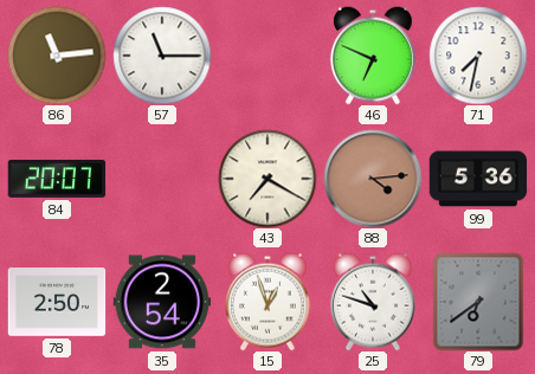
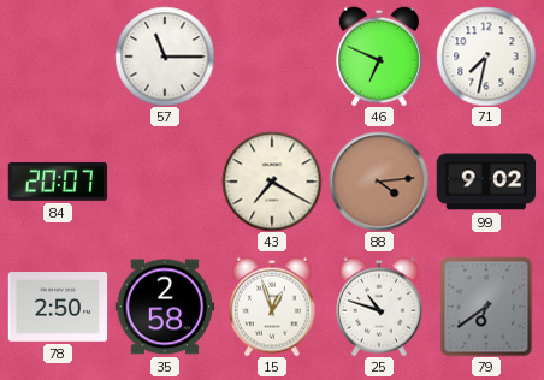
86: 11:14 -> none
99: 5:36 -> 9:02
35: 2:54 -> 2:58
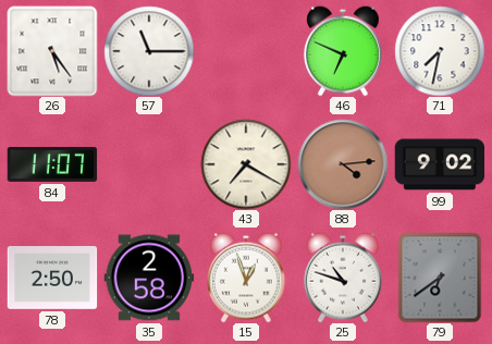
26: none -> 5:24
84: 20:07 -> 11:07
